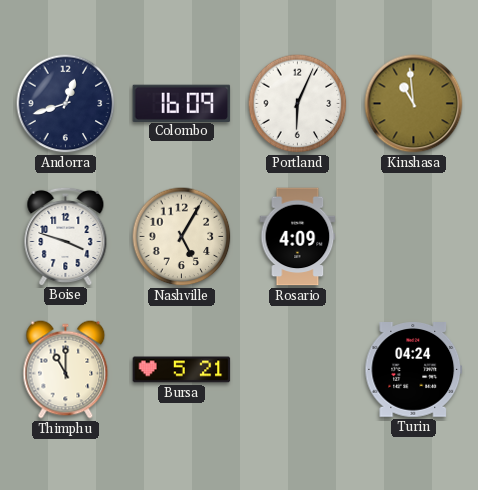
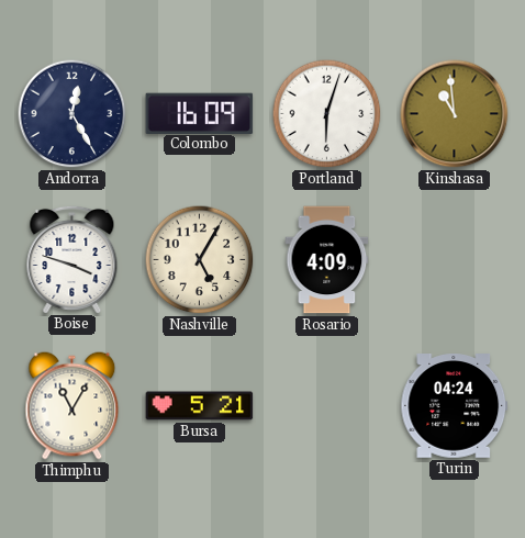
Andorra: 12:42 -> 12:25
Portland: 6:04 -> 6:03
Thimphu: 11:00 -> 11:05
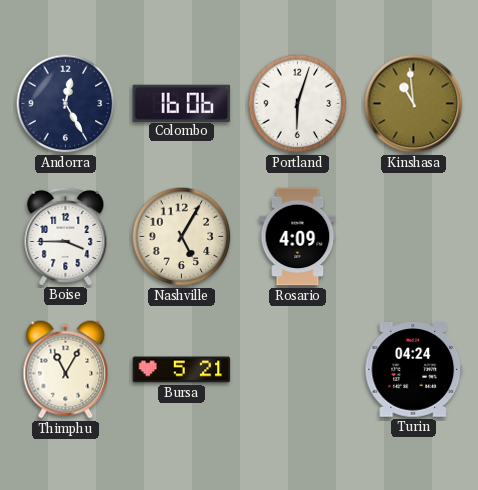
Colombo: 16:09 -> 16:06
Boise: 3:48 -> 3:45
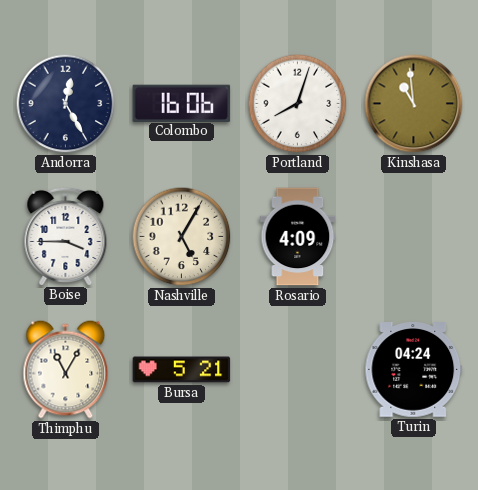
Portland: 6:03 -> 8:03
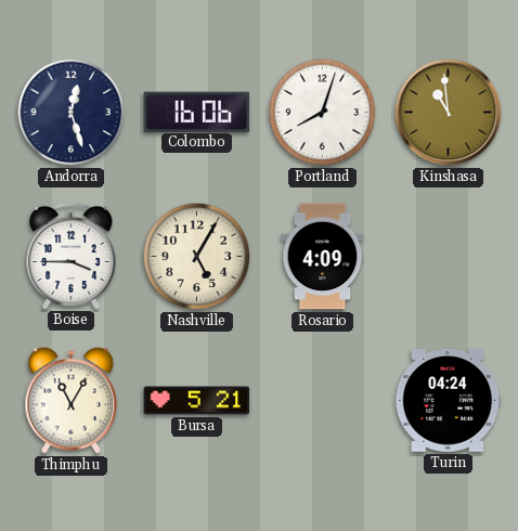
Andorra: 12:25 -> 12:27
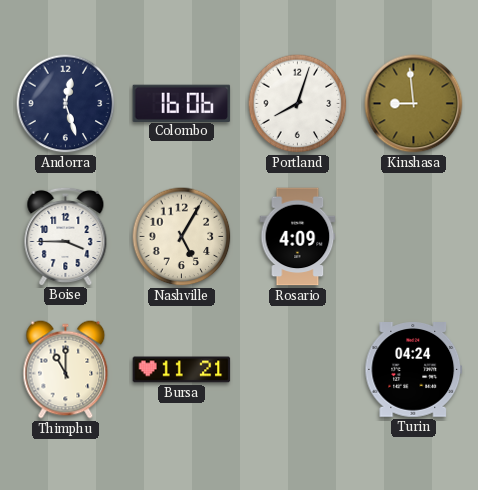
Kinshasa: 10:59 -> 8:59
Thimphu: 11:05 -> 11:00
Bursa: 5:21 -> 11:21
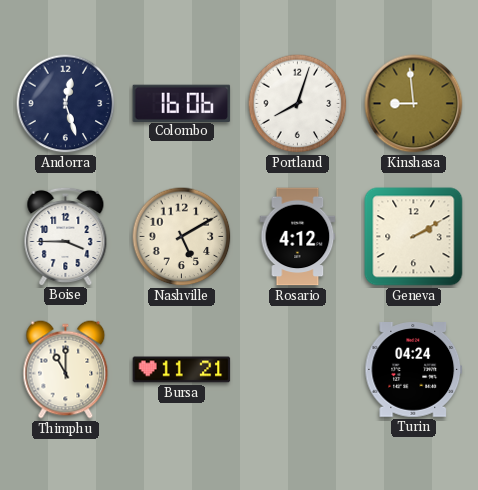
Nashville: 5:05 -> 5:10
Rosario: 4:09 -> 4:12
Geneva: none -> 2:10
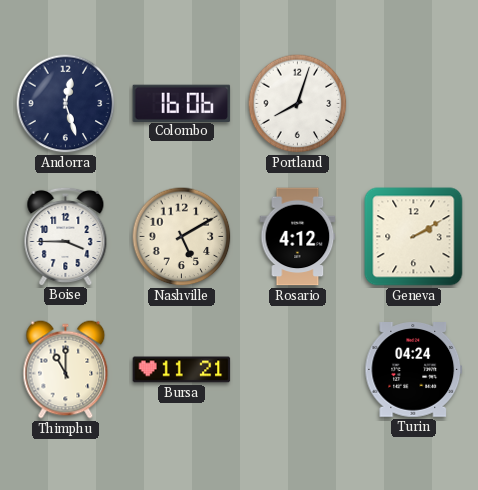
Kinshasa: 8:59 -> none
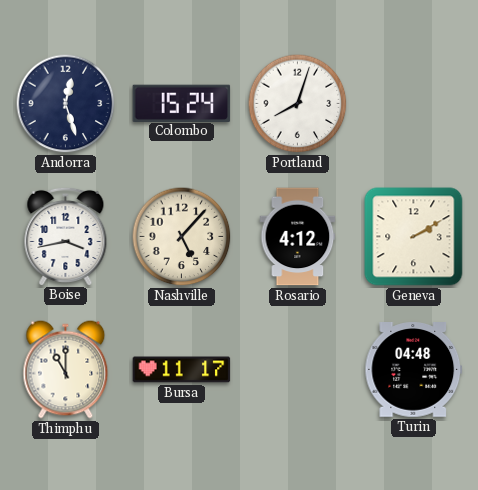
Colombo: 16:06 -> 15:24
Boise: 3:45 -> 3:43
Nashville: 5:10 -> 5:07
Bursa: 11:21 -> 11:17
Turin: 04:24 -> 04:48
